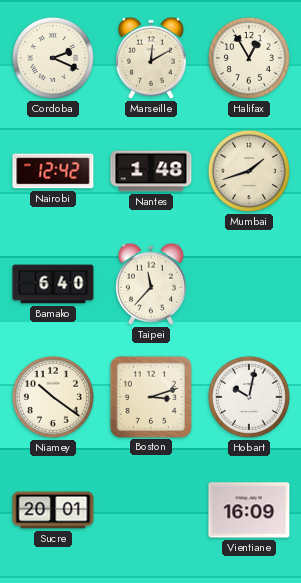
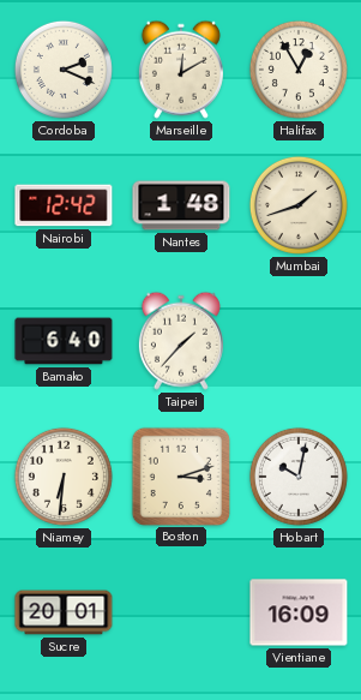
Taipei: 11:37 -> 1:37
Niamey: 10:21 -> 6:31
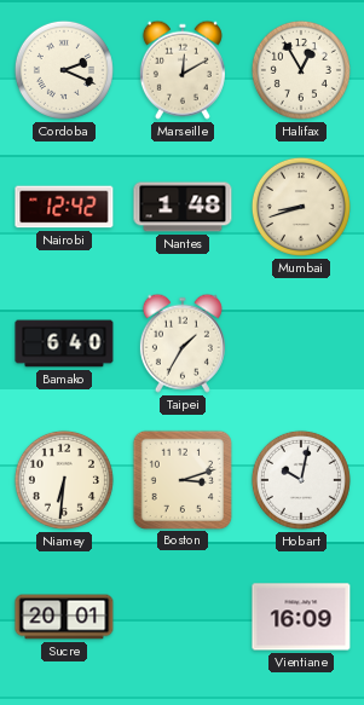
Mumbai: 1:42 -> 8:42
Taipei: 1:37 -> 1:35
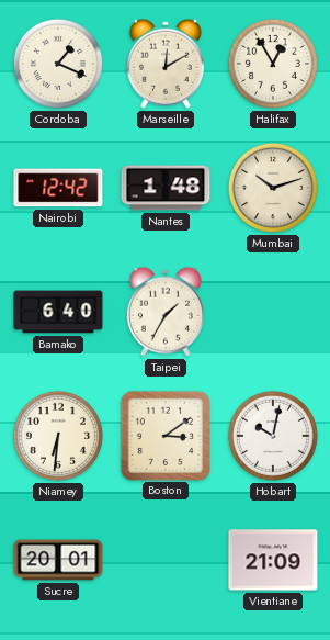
Cordoba: 2:19 -> 1:19
Mumbai: 8:42 -> 10:12
Boston: 3:12 -> 3:09
Vientiane: 16:09 -> 21:09
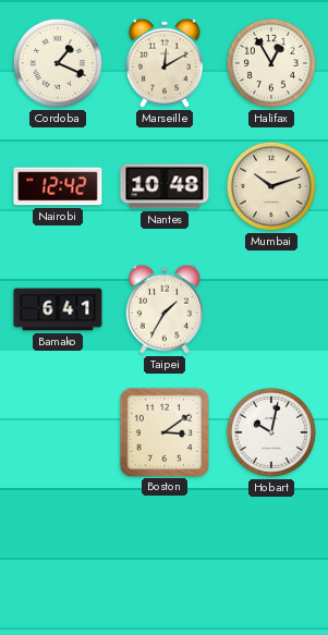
Nantes: 1:48 -> 10:48
Bamako: 6:40 -> 6:41
Niamey: 6:31 -> none
Sucre: 20:01 -> none
Vientiane: 21:09 -> none
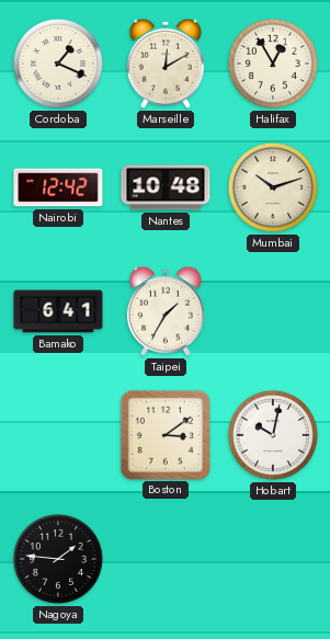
Nagoya: none -> 1:46
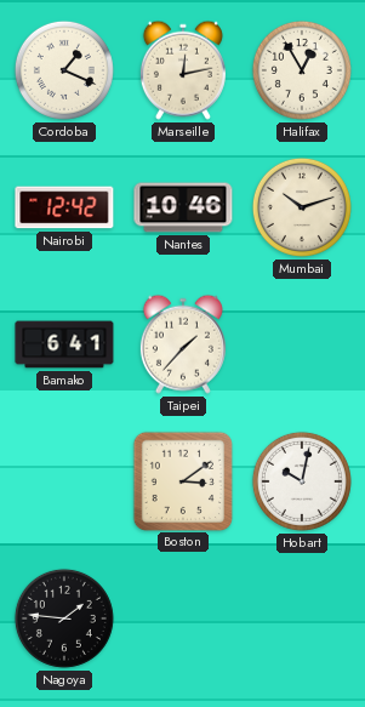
Marseille: 12:10 -> 12:13
Nantes: 10:48 -> 10:46
Taipei: 1:35 -> 1:37
